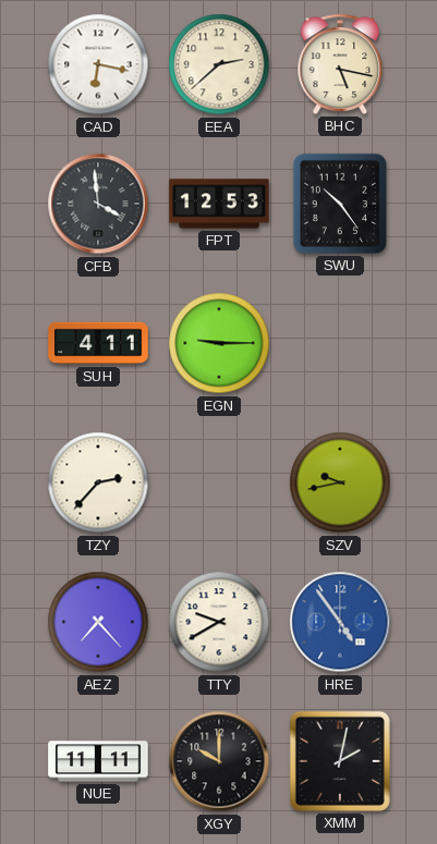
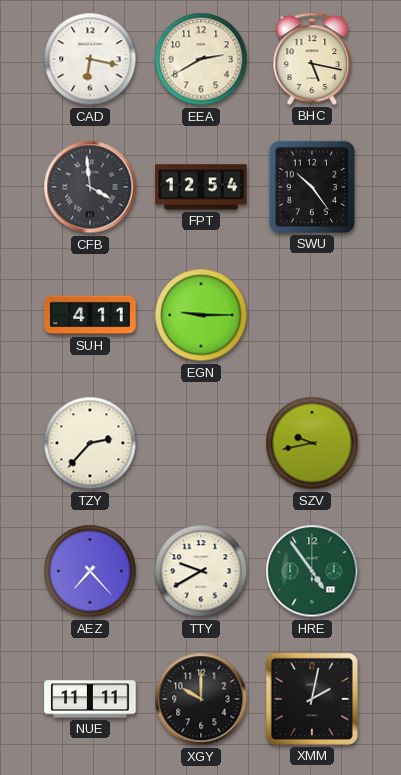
EEA: 2:38 -> 2:40
FPT: 12:53 -> 12:54
HRE dial: blue -> green
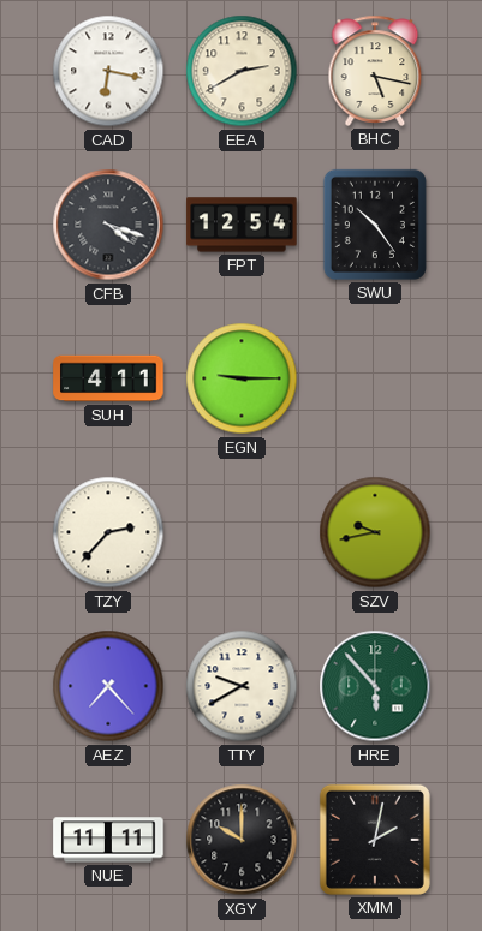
CFB: 3:59 -> 4:18
HRE: 4:54 -> 5:53
